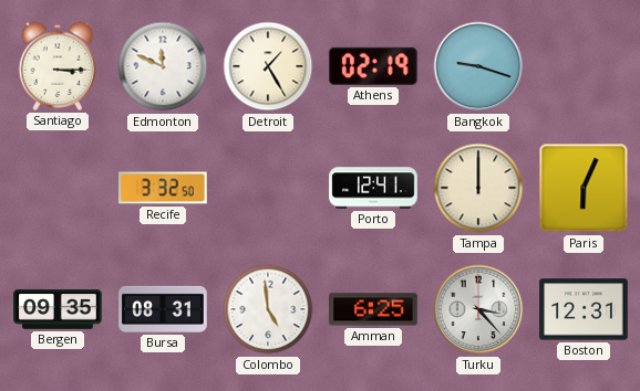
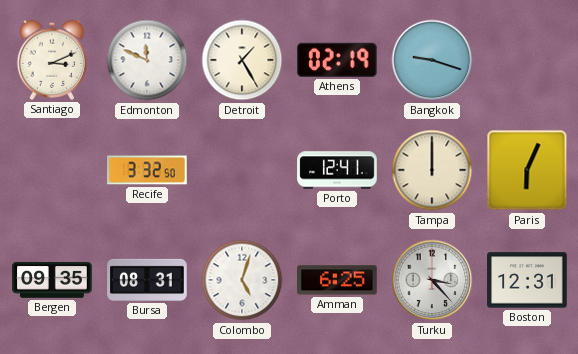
Santiago: 3:15 -> 3:11
Colombo: 4:59 -> 5:03
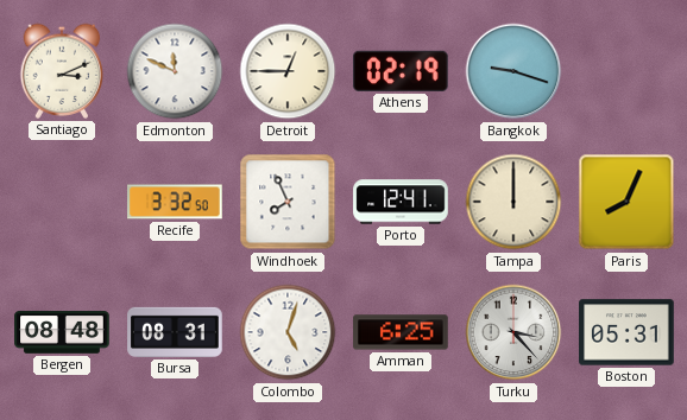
Detroit: 1:25 -> 12:45
Windhoek: none -> 7:56
Paris: 6:04 -> 8:04
Bergen: 09:35 -> 08:48
Boston: 12:31 -> 05:31
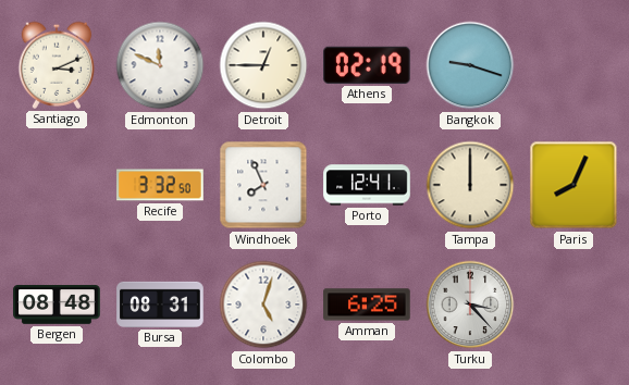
Boston: 05:31 -> none
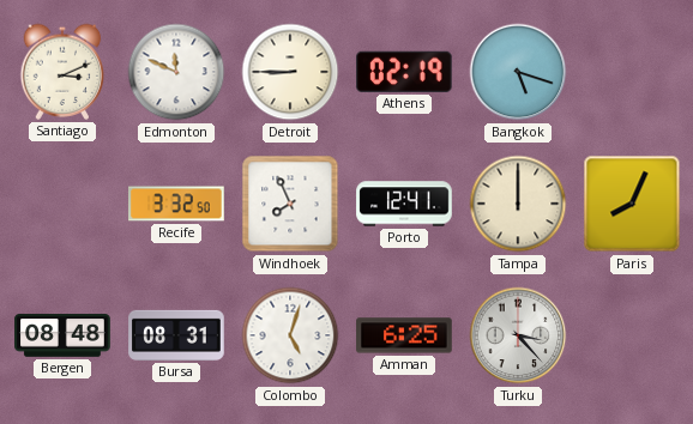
Detroit: 12:45 -> 8:45
Bangkok: 9:18 -> 5:18
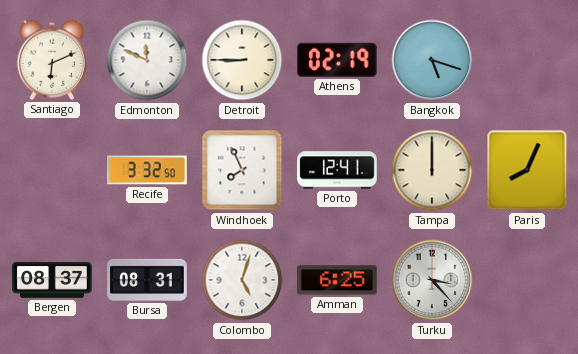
Santiago: 3:11 -> 6:11
Bergen: 08:48 -> 08:37
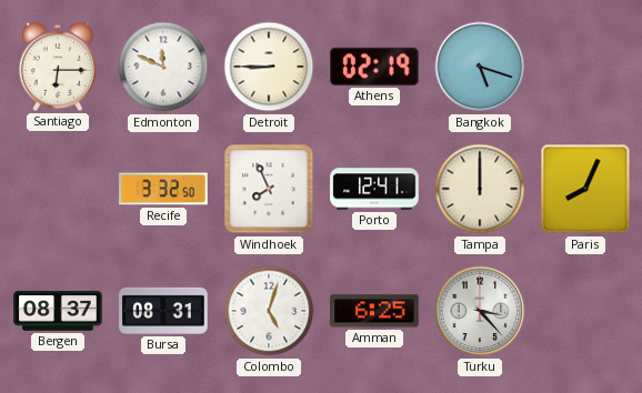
Santiago: 6:11 -> 6:15
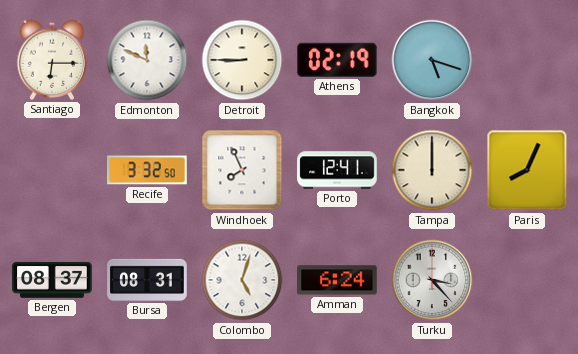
Amman: 6:25 -> 6:24
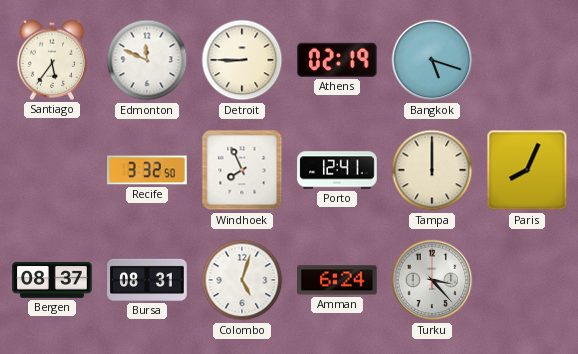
Santiago: 6:15 -> 5:36
